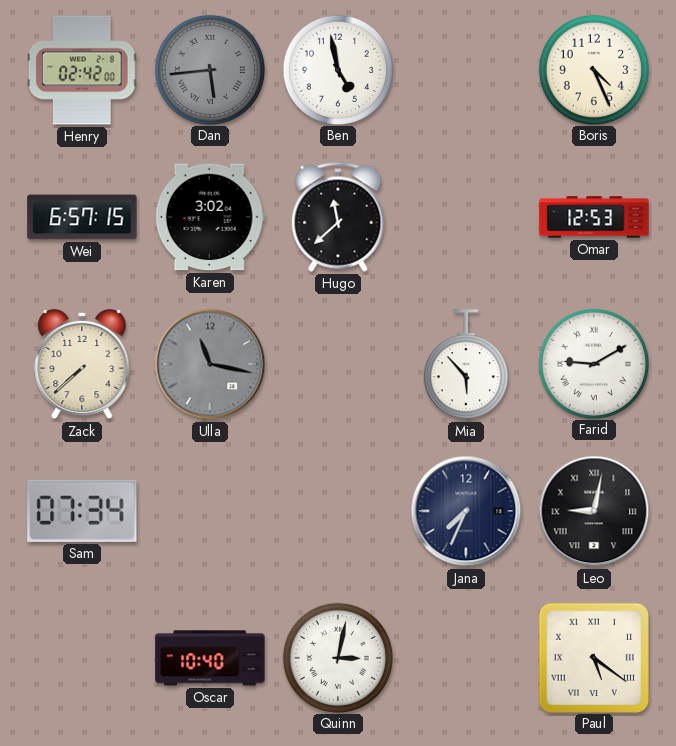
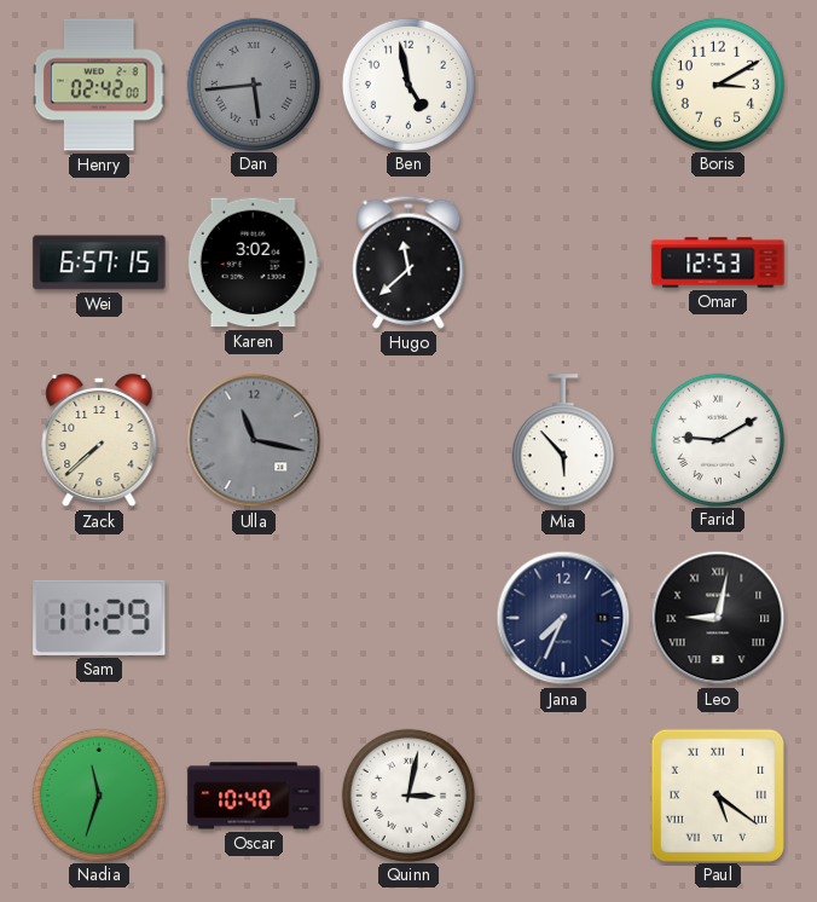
Boris: 4:26 -> 3:10
Sam: 07:34 -> 11:29
Nadia: none -> 11:33
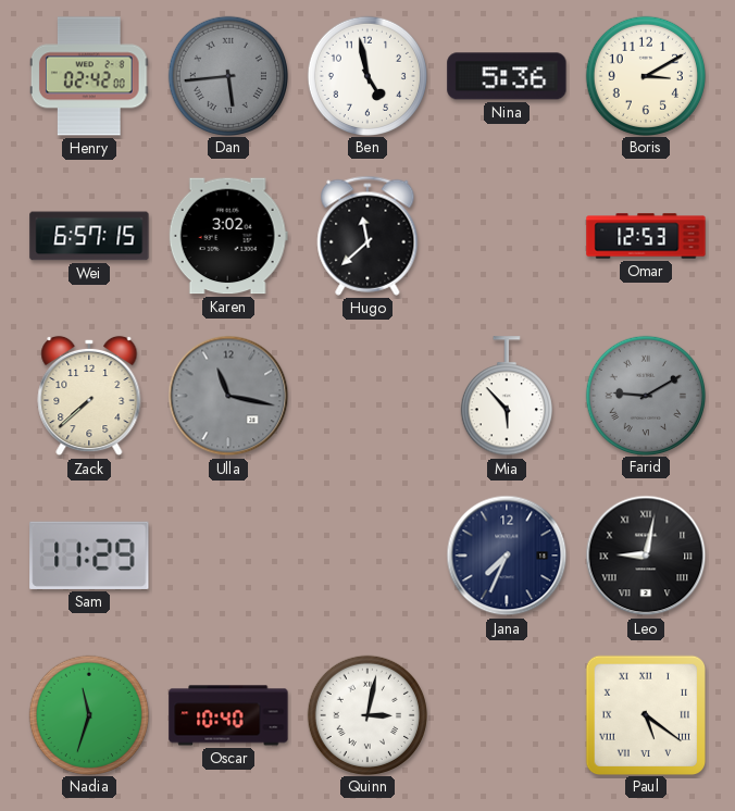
Nina: none -> 5:36
Farid dial: white -> grey
